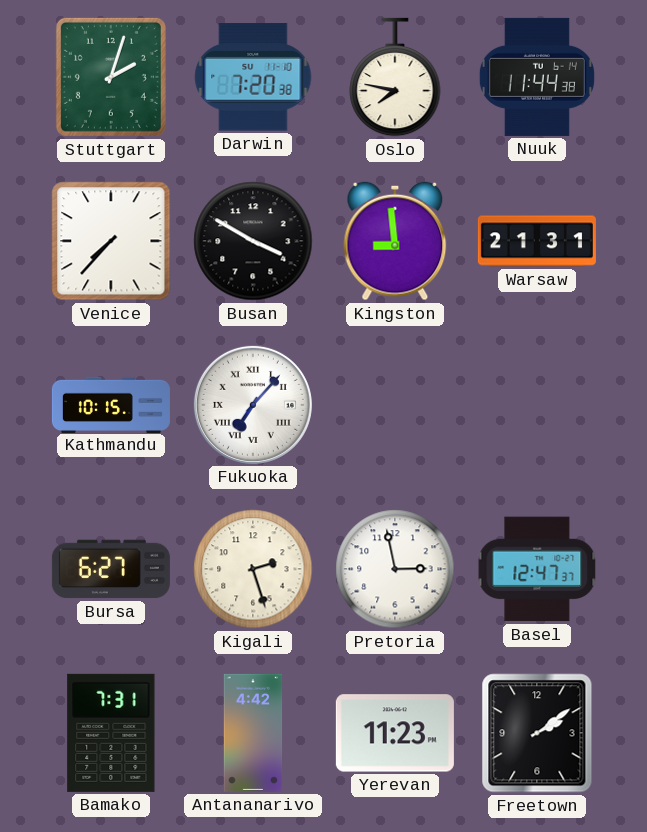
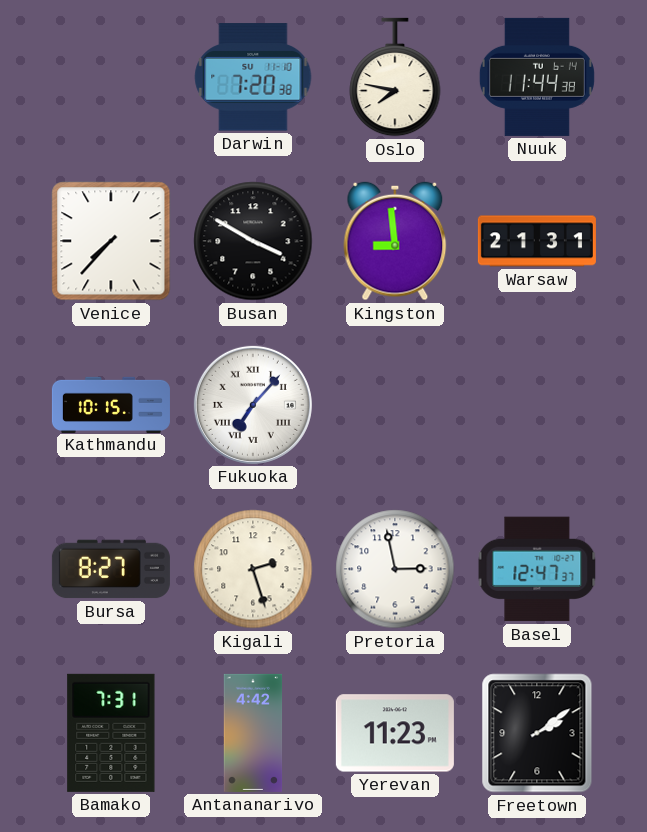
Stuttgart: 2:03 -> none
Bursa: 6:27 -> 8:27
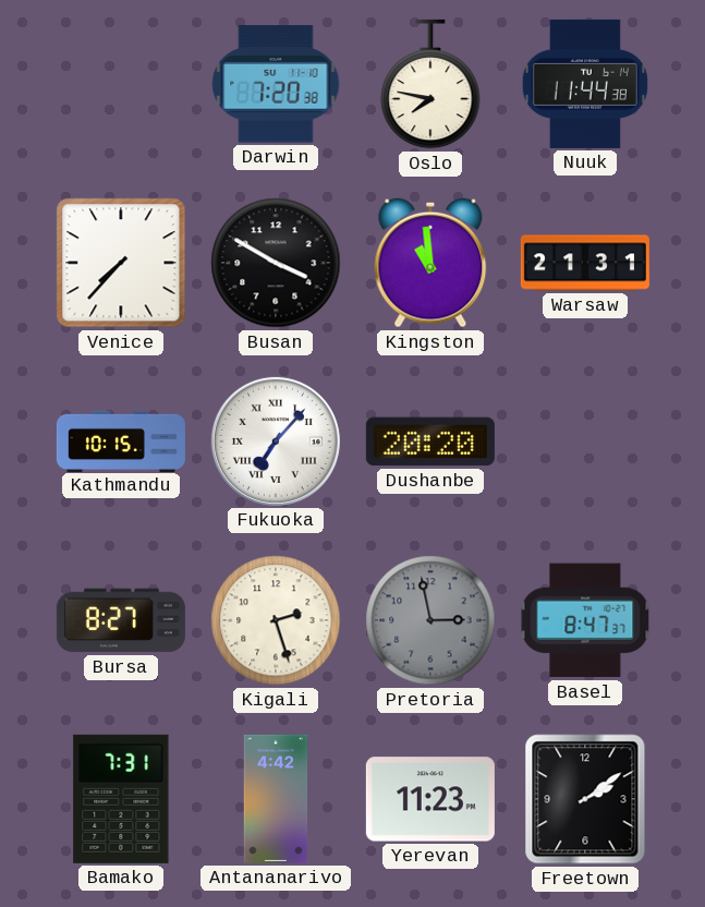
Kingston: 8:59 -> 10:59
Dushanbe: none -> 20:20
Pretoria dial: white -> grey
Basel: 12:47 -> 8:47
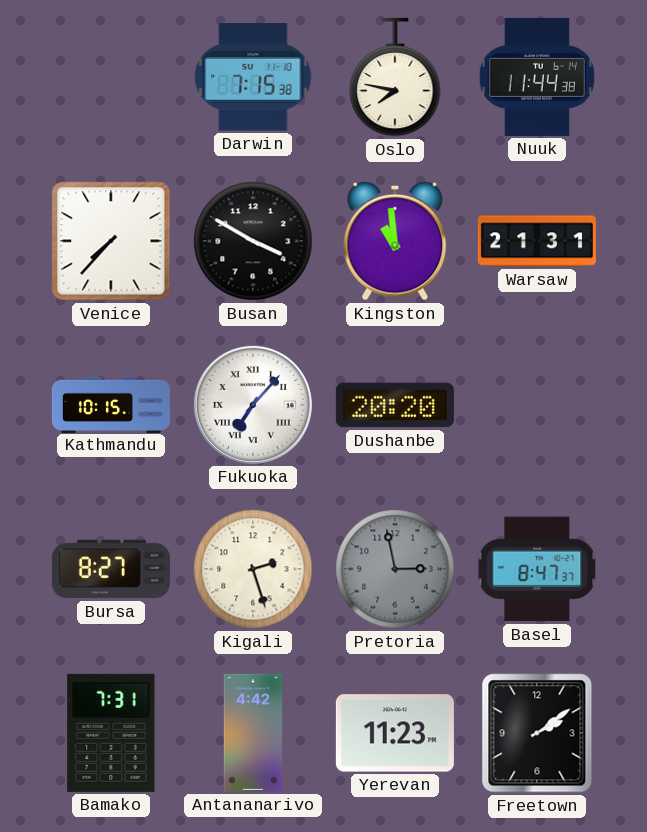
Darwin: 7:20 -> 7:15
